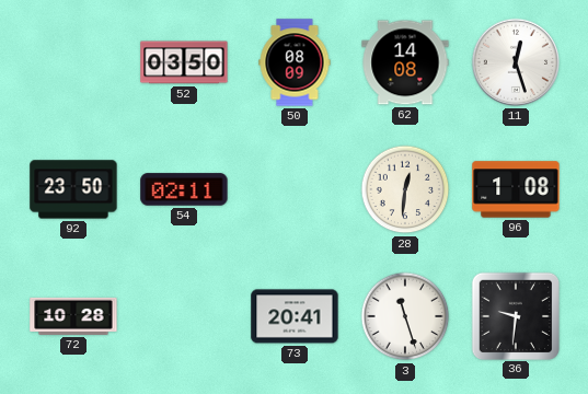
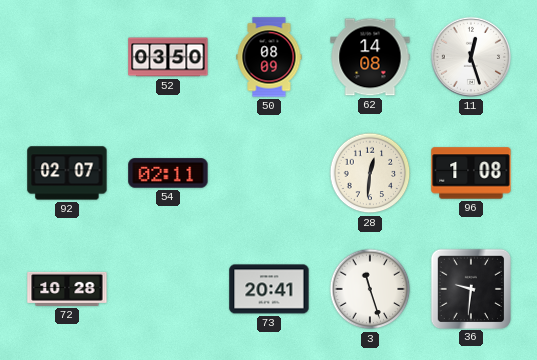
92: 23:50 -> 02:07
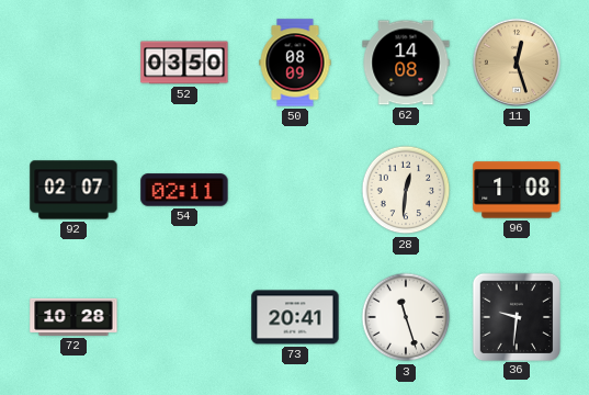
11 dial: white -> champagne
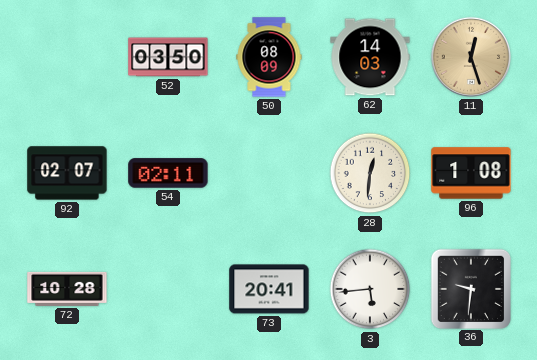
62: 14:08 -> 14:03
3: 11:27 -> 5:44
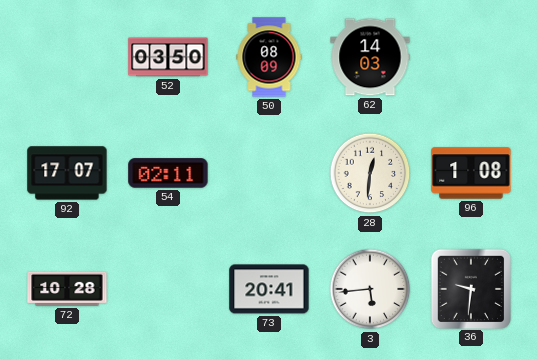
11: 12:27 -> none
92: 02:07 -> 17:07
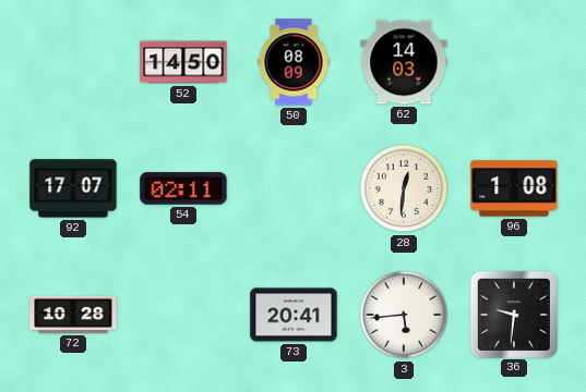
52: 03:50 -> 14:50
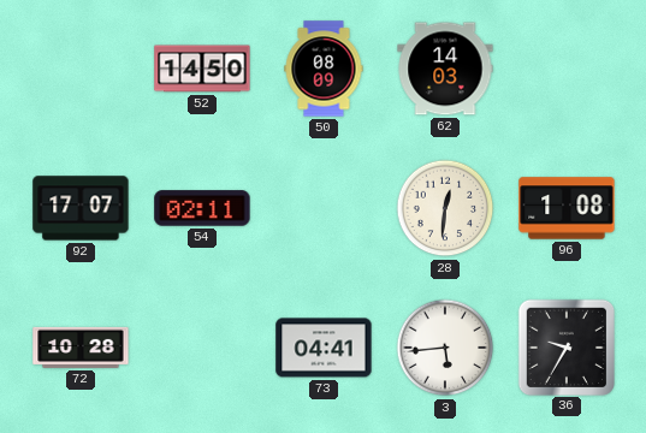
73: 20:41 -> 04:41
36: 9:31 -> 9:35
